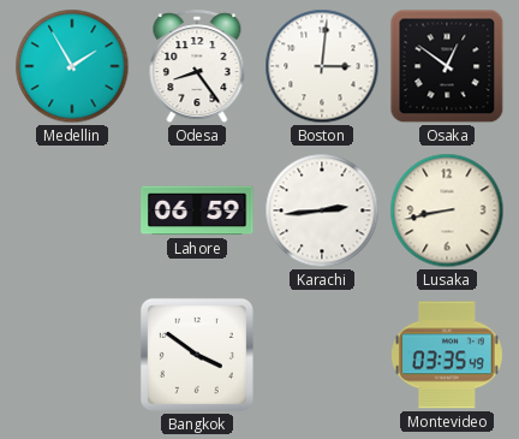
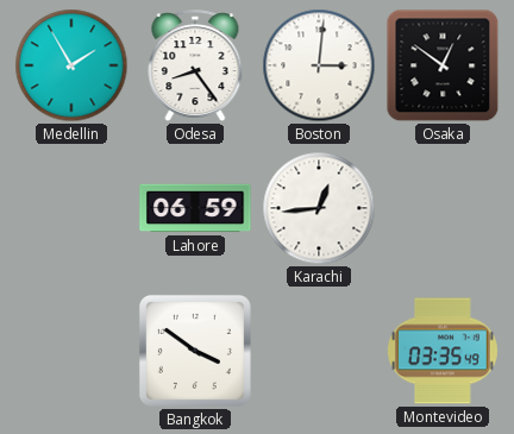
Karachi: 2:44 -> 12:44
Lusaka: 8:43 -> none
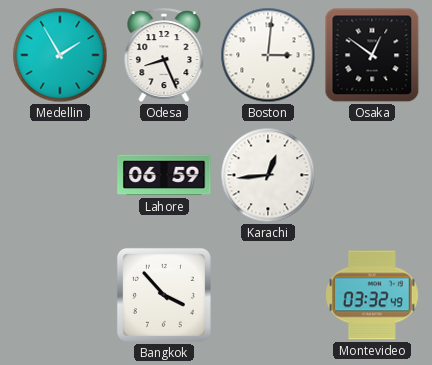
Odesa: 8:24 -> 8:26
Bangkok: 3:51 -> 3:53
Montevideo: 03:35 -> 03:32
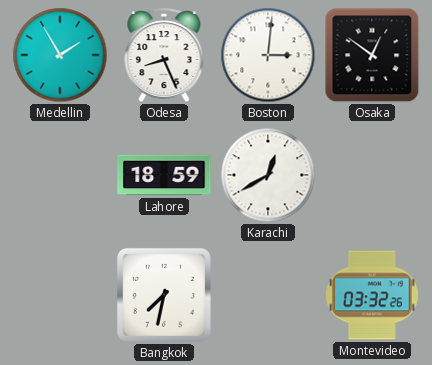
Lahore: 06:59 -> 18:59
Karachi: 12:44 -> 12:40
Bangkok: 3:53 -> 7:32
Montevideo: 03:32:49 -> 03:32:26
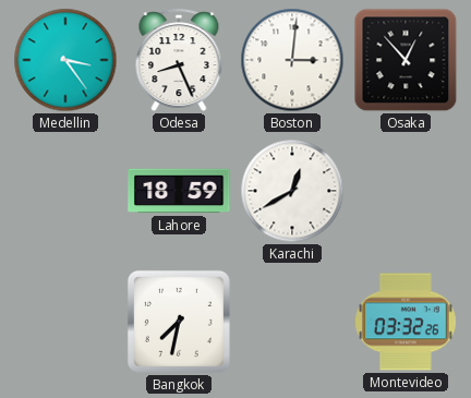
Medellin: 1:55 -> 3:24
Osaka: 12:51 -> 12:53
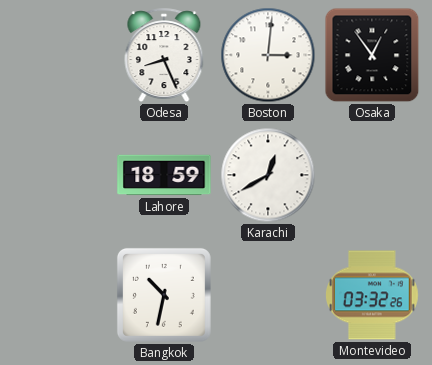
Medellin: 3:24 -> none
Osaka: 12:53 -> 12:54
Bangkok: 7:32 -> 10:32
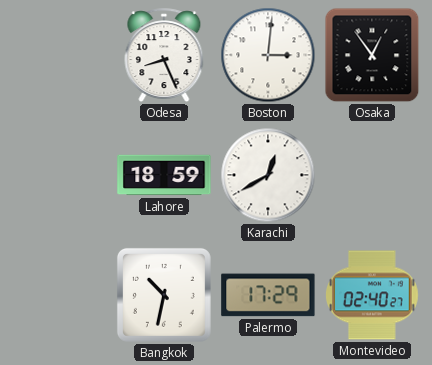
Palermo: none -> 17:29
Montevideo: 03:32 -> 02:40
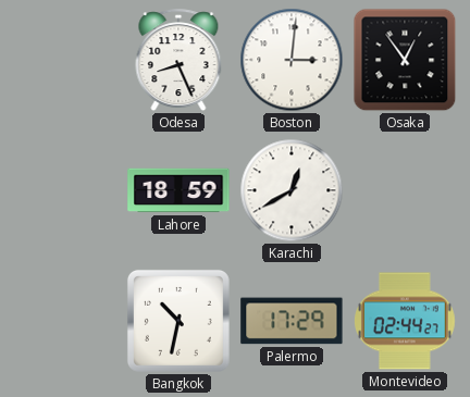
Montevideo: 02:40 -> 02:44
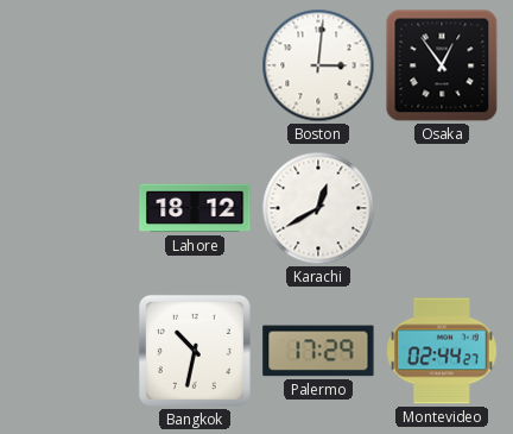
Odesa: 8:26 -> none
Lahore: 18:59 -> 18:12
